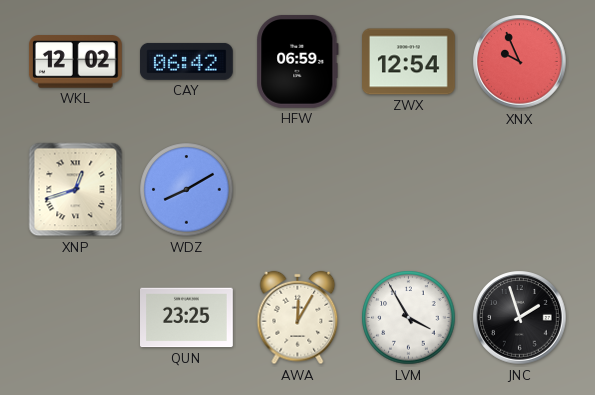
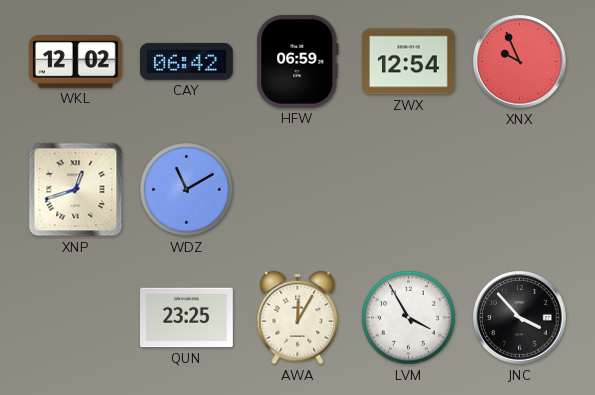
WDZ: 8:10 -> 11:10
JNC: 1:57 -> 3:53
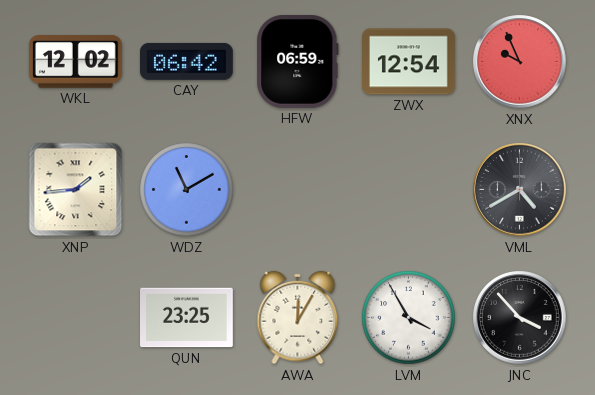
XNP: 12:42 -> 1:44
VML: none -> 4:40
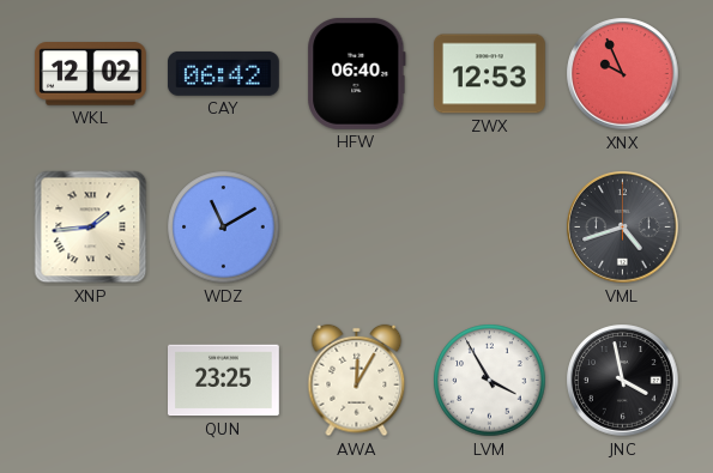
HFW: 06:59 -> 06:40
ZWX: 12:54 -> 12:53
VML: 4:40 -> 4:42
JNC: 3:53 -> 3:58
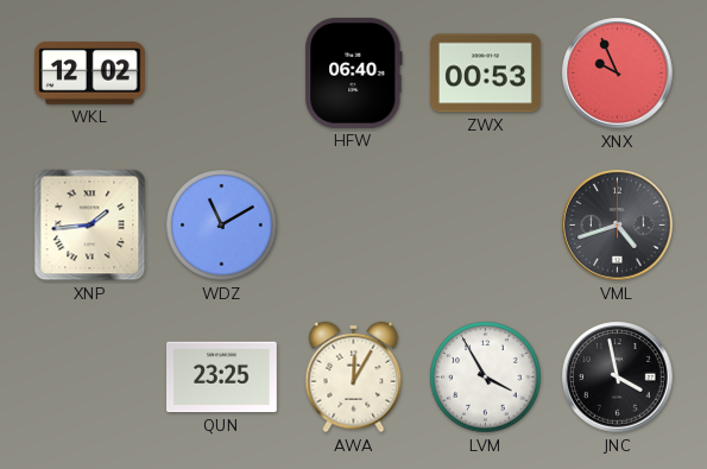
CAY: 06:42 -> none
ZWX: 12:53 -> 00:53
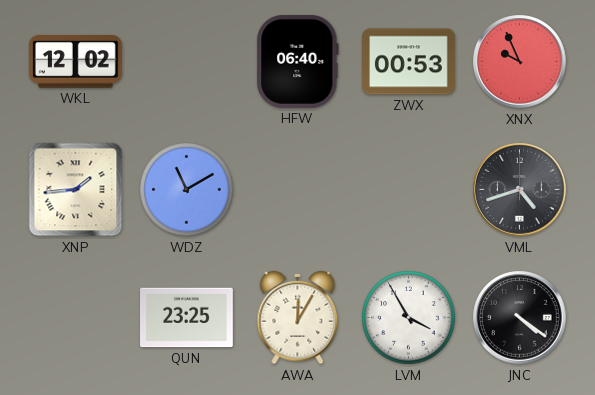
JNC: 3:58 -> 4:21
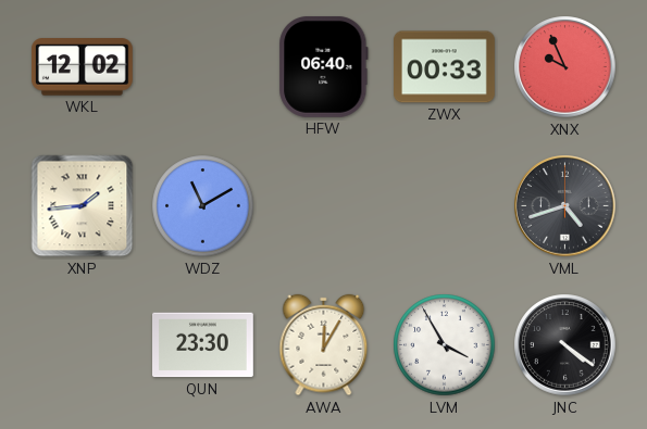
ZWX: 00:53 -> 00:33
QUN: 23:25 -> 23:30
